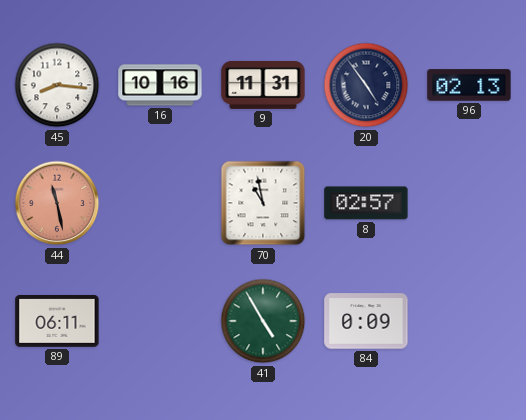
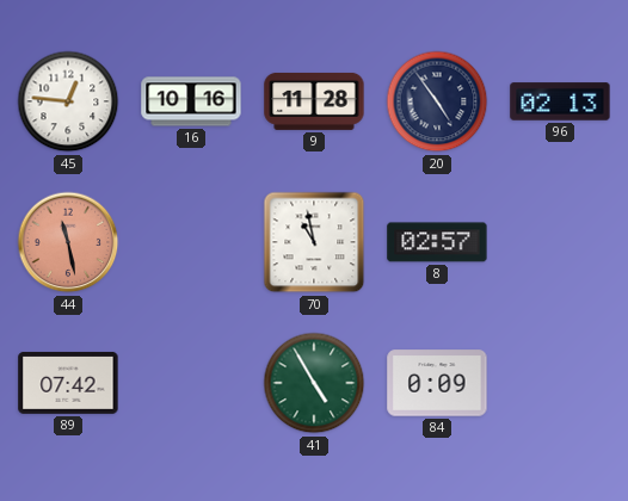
45: 8:16 -> 12:46
9: 11:31 -> 11:28
89: 06:11 -> 07:42
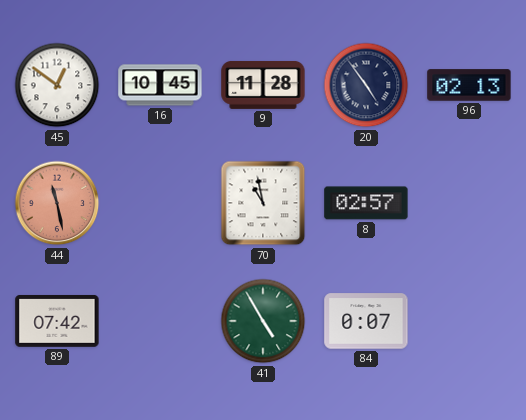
45: 12:46 -> 12:51
16: 10:16 -> 10:45
84: 0:09 -> 0:07
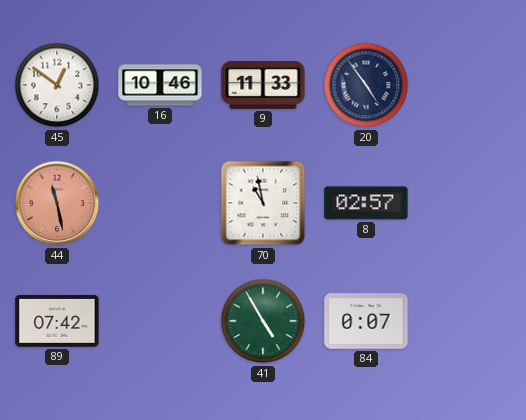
16: 10:45 -> 10:46
9: 11:28 -> 11:33
96: 02:13 -> none
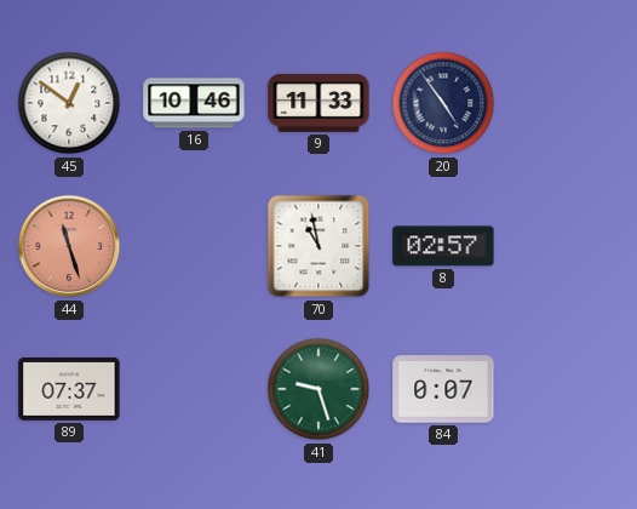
44: 11:28 -> 11:27
89: 07:42 -> 07:37
41: 4:55 -> 9:27
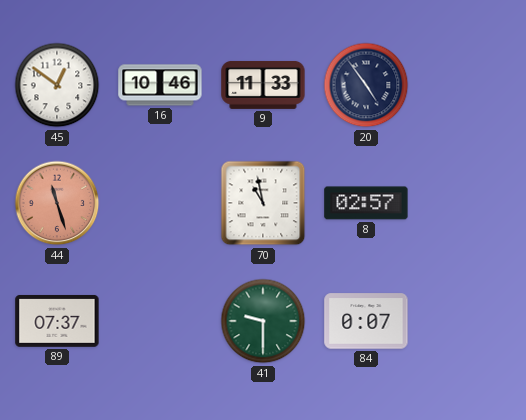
41: 9:27 -> 9:30
